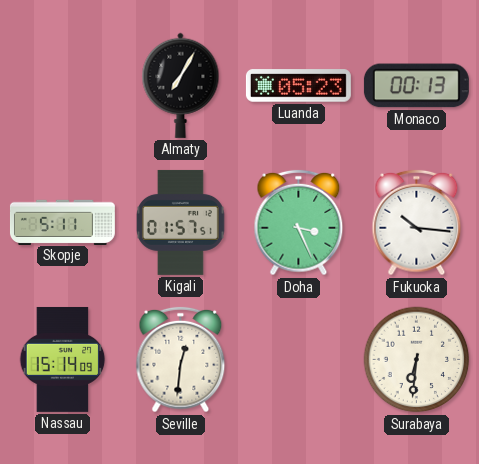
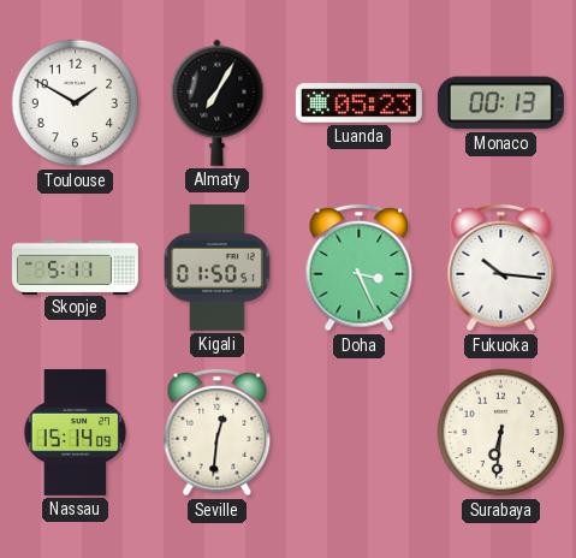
Toulouse: none -> 1:50
Kigali: 01:57 -> 01:50
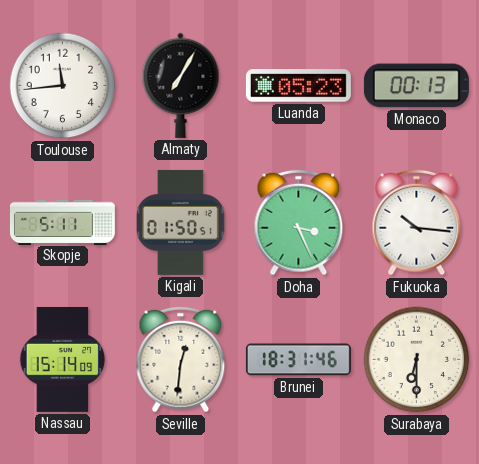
Toulouse: 1:50 -> 11:44
Brunei: none -> 18:31
Surabaya: 6:31 -> 6:30
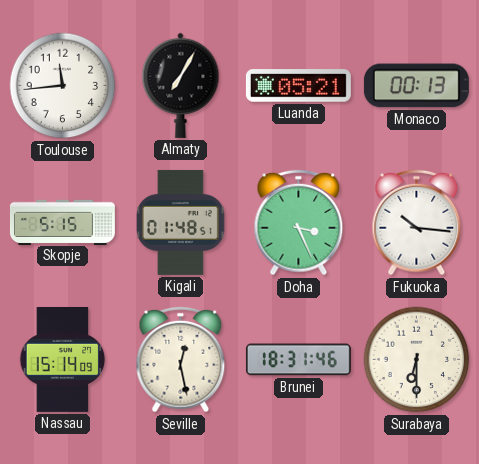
Luanda: 05:23 -> 05:21
Skopje: 5:11 -> 5:15
Kigali: 01:50 -> 01:48
Seville: 12:31 -> 12:28
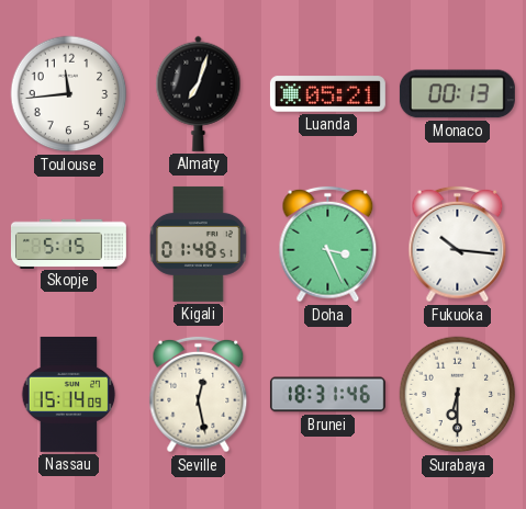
Almaty: 7:05 -> 7:03
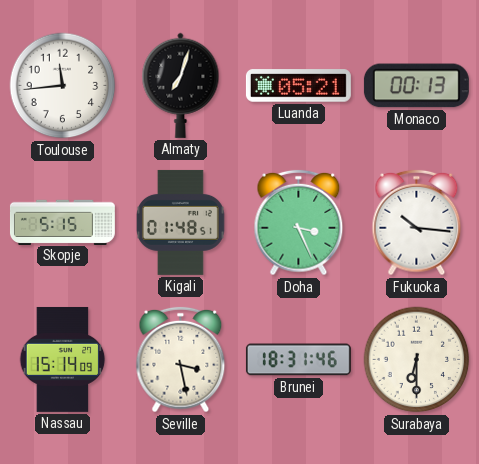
Seville: 12:28 -> 3:28
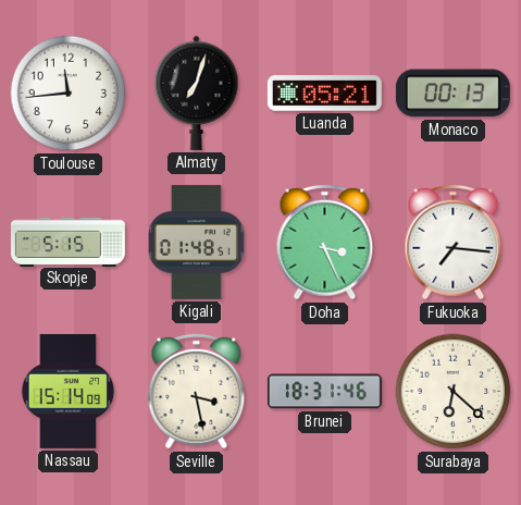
Fukuoka: 10:16 -> 7:16
Surabaya: 6:30 -> 6:22
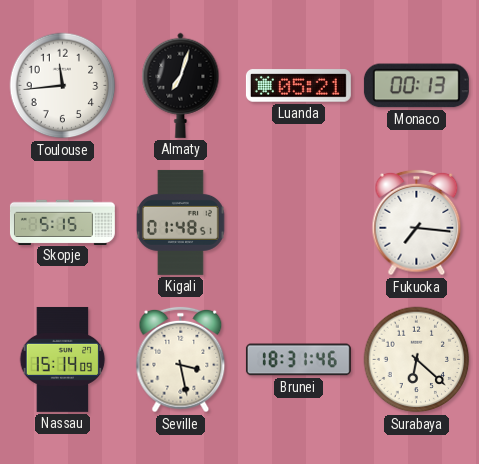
Doha: 3:26 -> none
